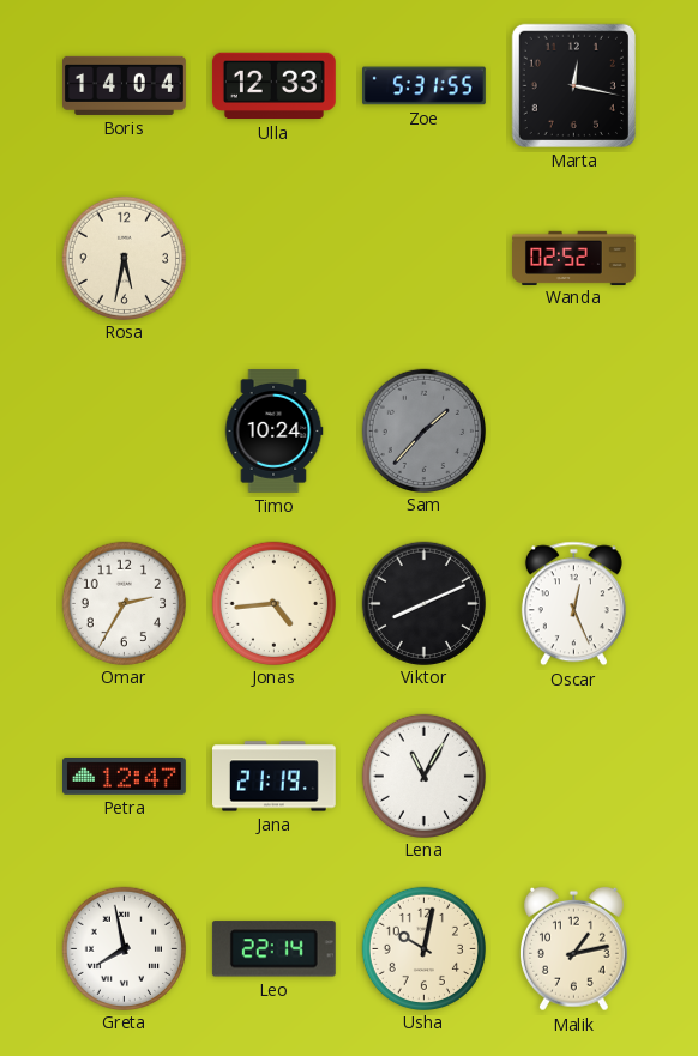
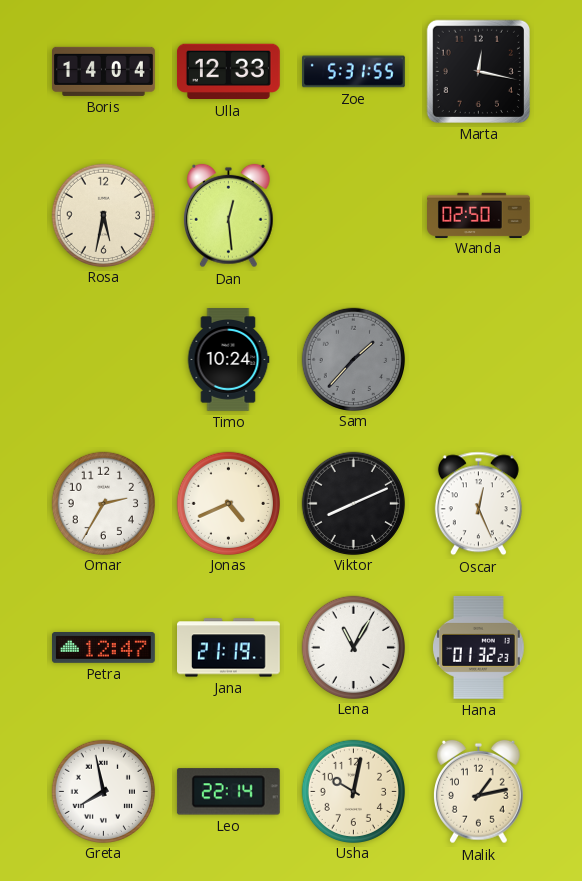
Dan: none -> 12:29
Wanda: 02:52 -> 02:50
Jonas: 4:44 -> 4:41
Hana: none -> 01:32
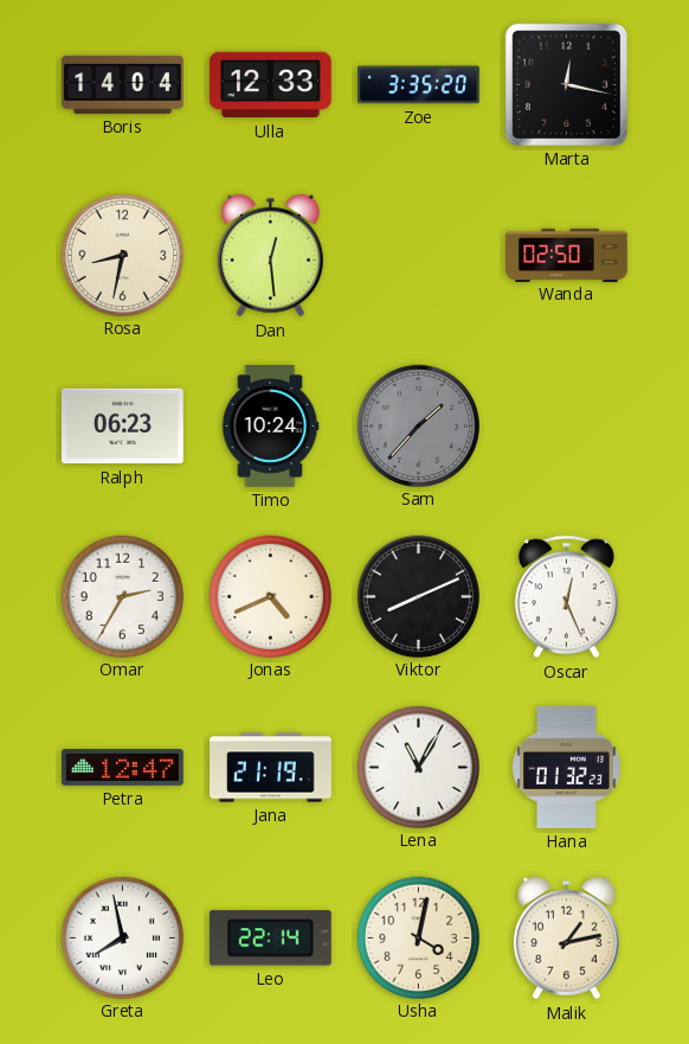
Zoe: 5:31 -> 3:35
Rosa: 5:32 -> 8:32
Ralph: none -> 06:23
Usha: 10:02 -> 4:02
